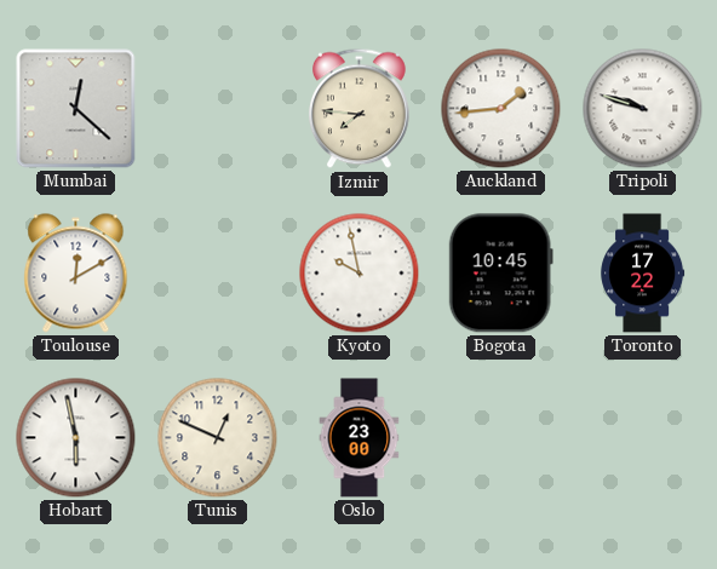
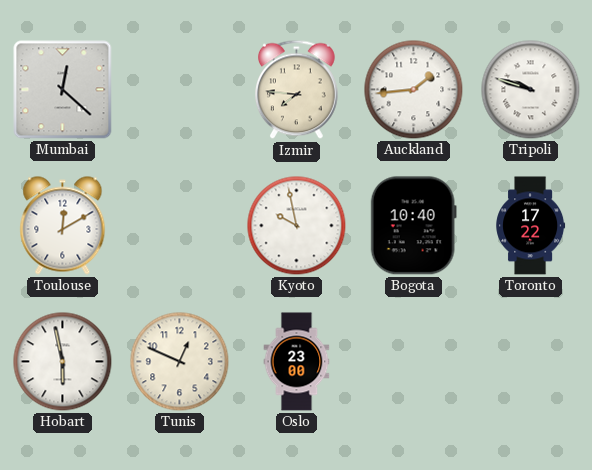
Bogota: 10:45 -> 10:40
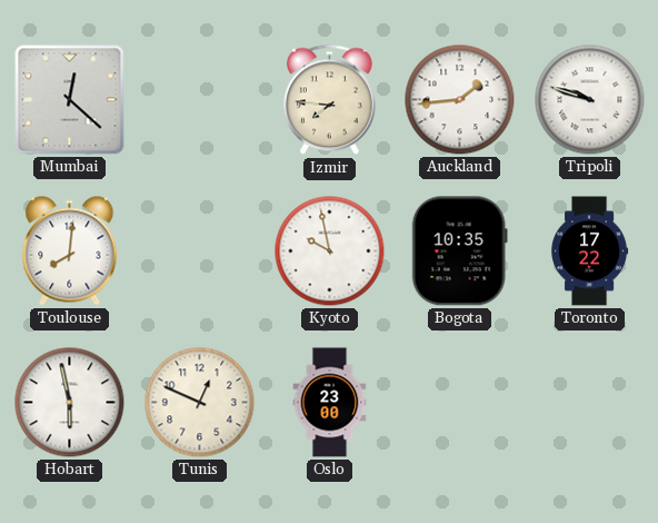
Toulouse: 12:10 -> 8:01
Bogota: 10:40 -> 10:35
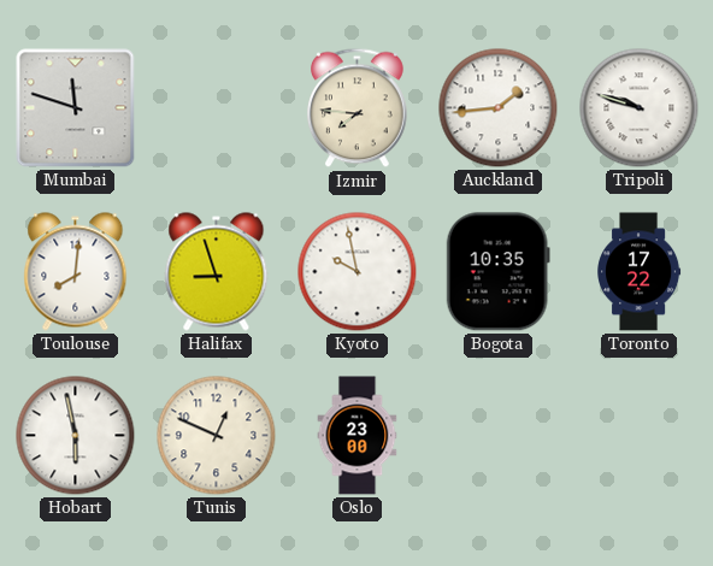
Mumbai: 12:22 -> 11:48
Halifax: none -> 8:57
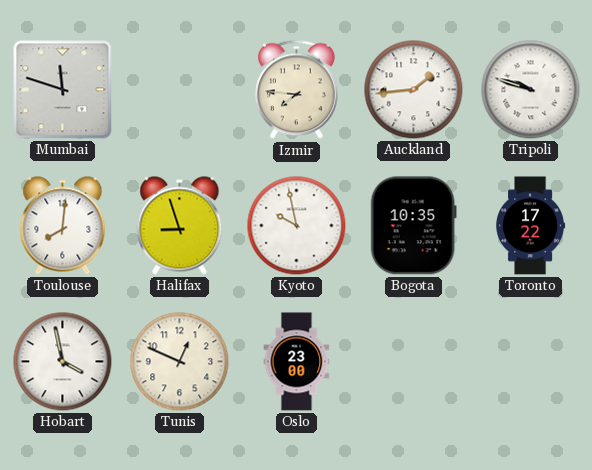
Hobart: 5:58 -> 3:58
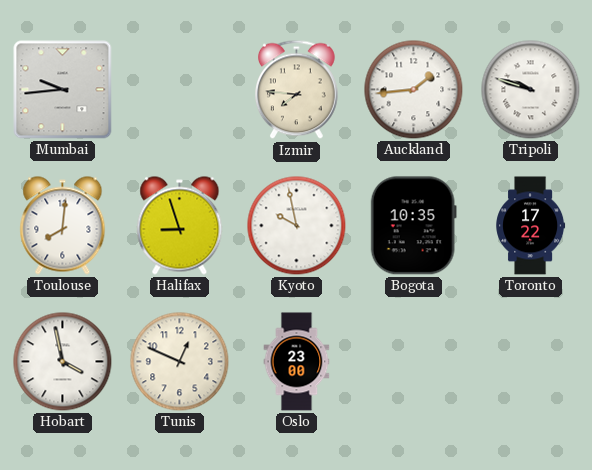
Mumbai: 11:48 -> 9:44
